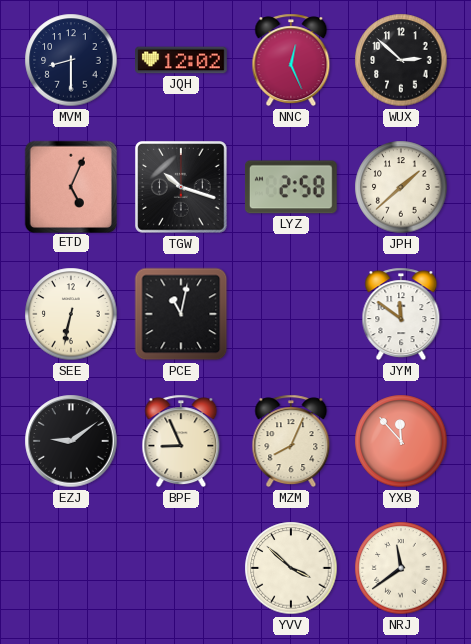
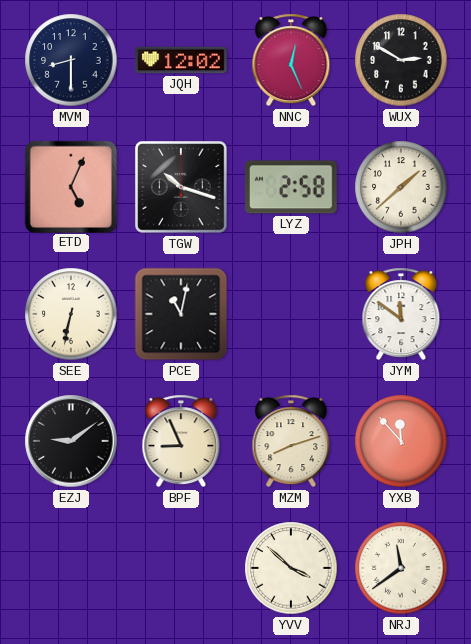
WUX: 2:52 -> 2:50
MZM: 8:04 -> 8:12
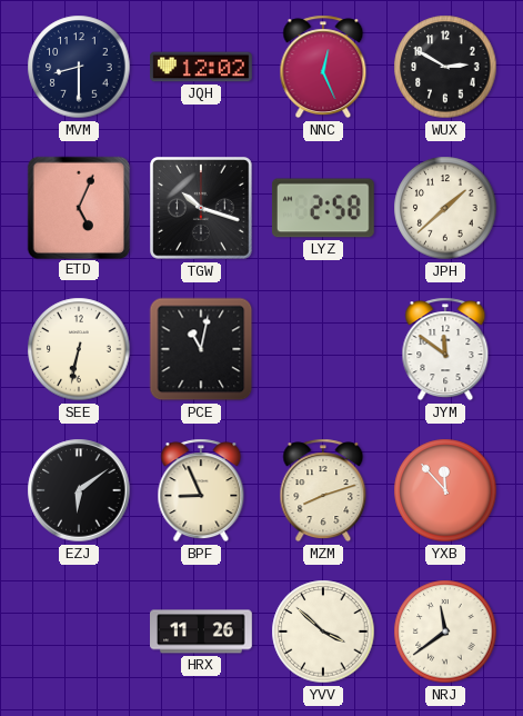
EZJ: 9:09 -> 6:09
HRX: none -> 11:26
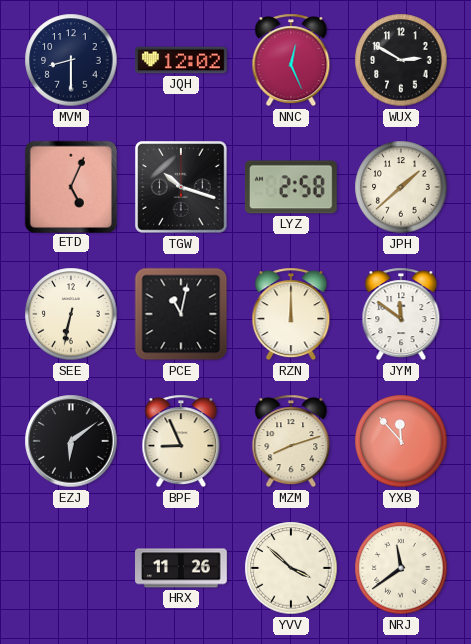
RZN: none -> 12:00
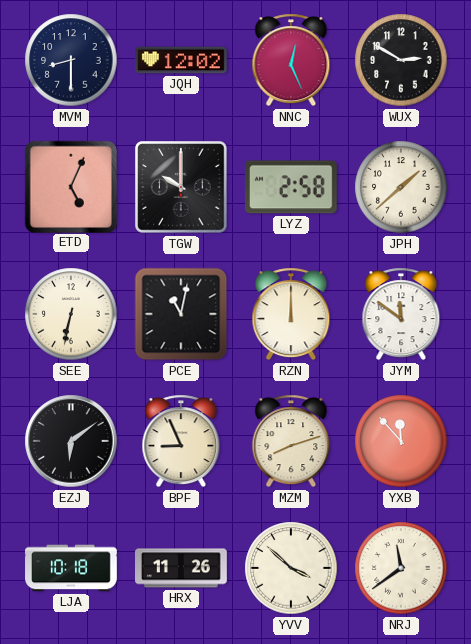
TGW: 10:18 -> 10:00
LJA: none -> 10:18
